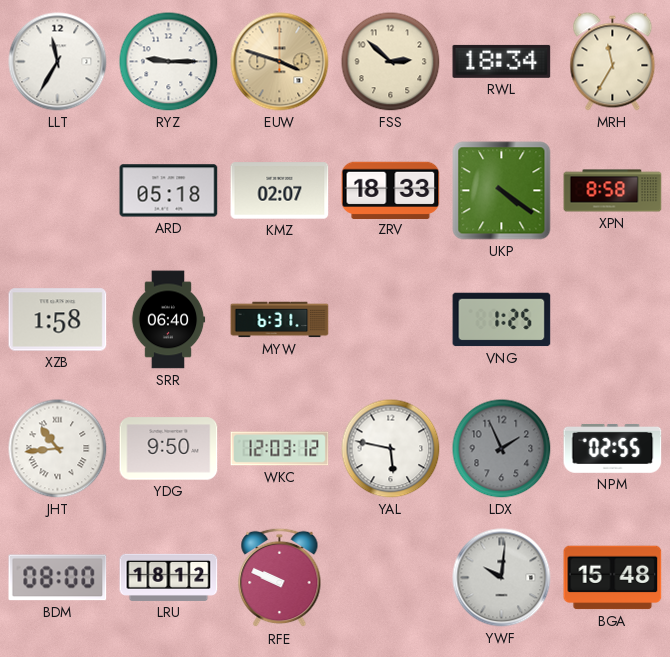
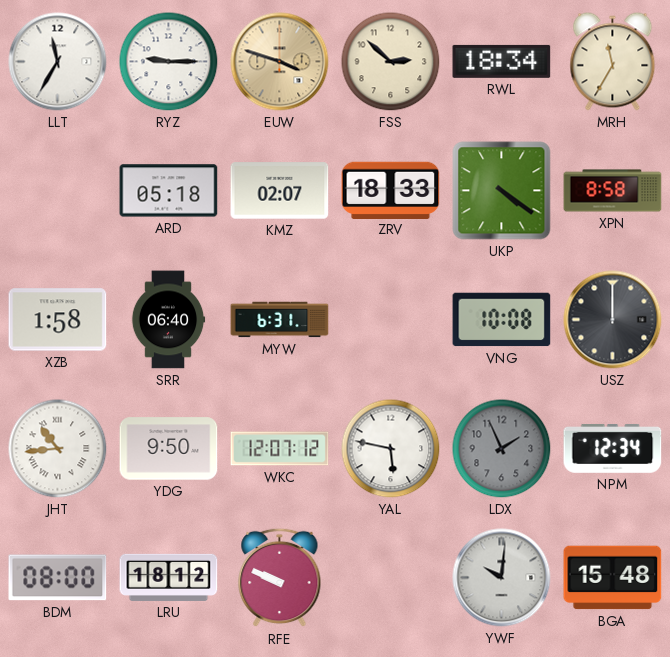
VNG: 1:25 -> 10:08
USZ: none -> 12:00
WKC: 12:03 -> 12:07
NPM: 02:55 -> 12:34
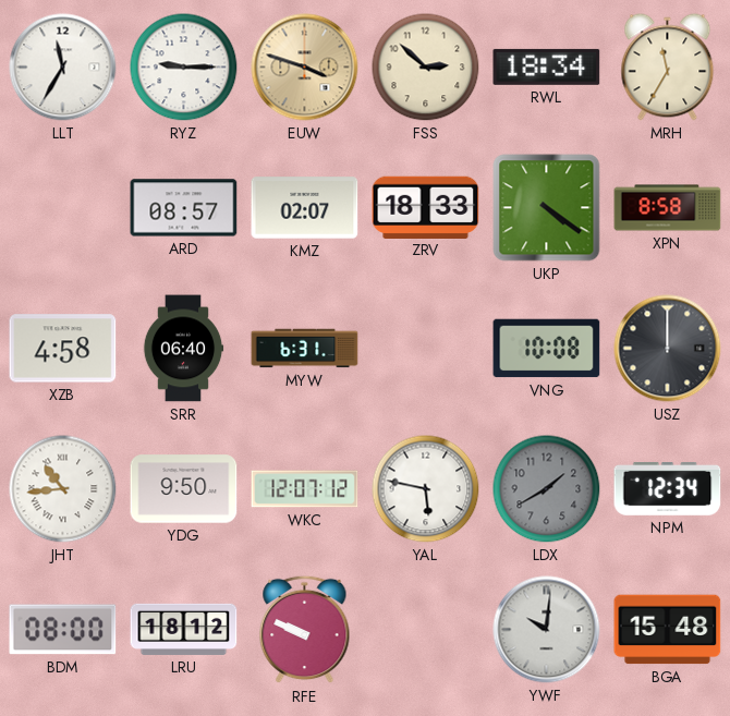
ARD: 05:18 -> 08:57
XZB: 1:58 -> 4:58
LDX: 1:56 -> 1:40
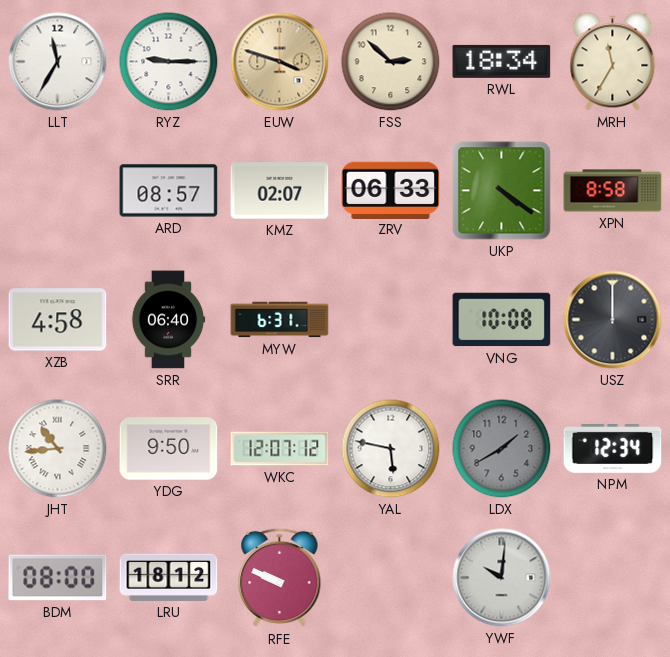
ZRV: 18:33 -> 06:33
BGA: 15:48 -> none
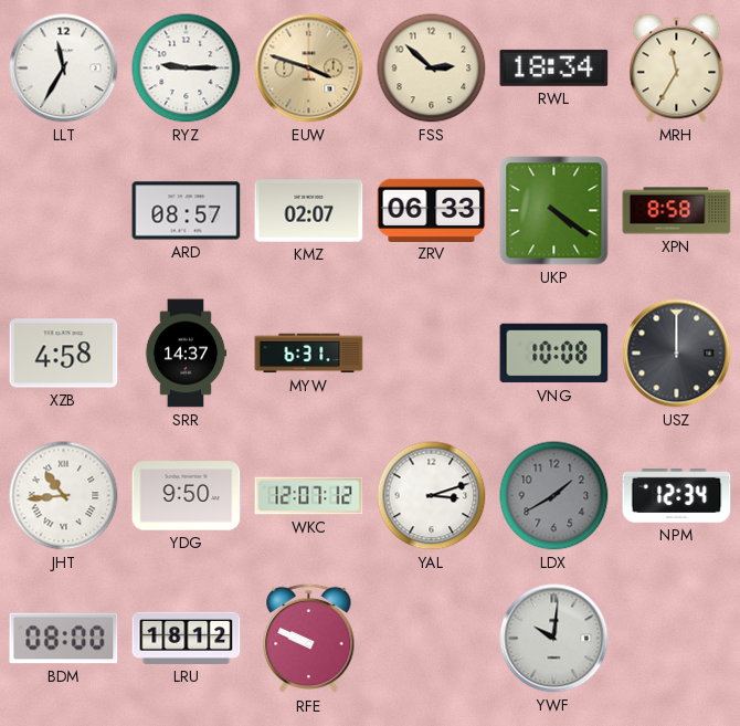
SRR: 06:40 -> 14:37
YAL: 5:47 -> 3:12
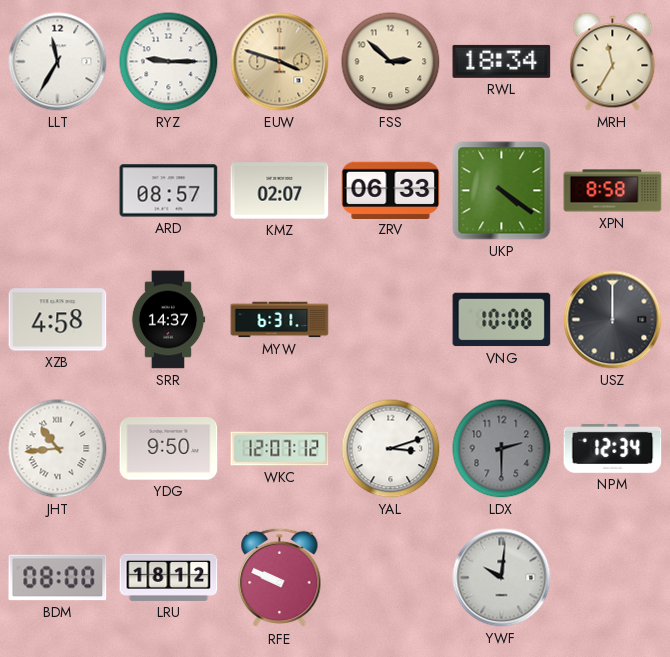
LDX: 1:40 -> 2:30
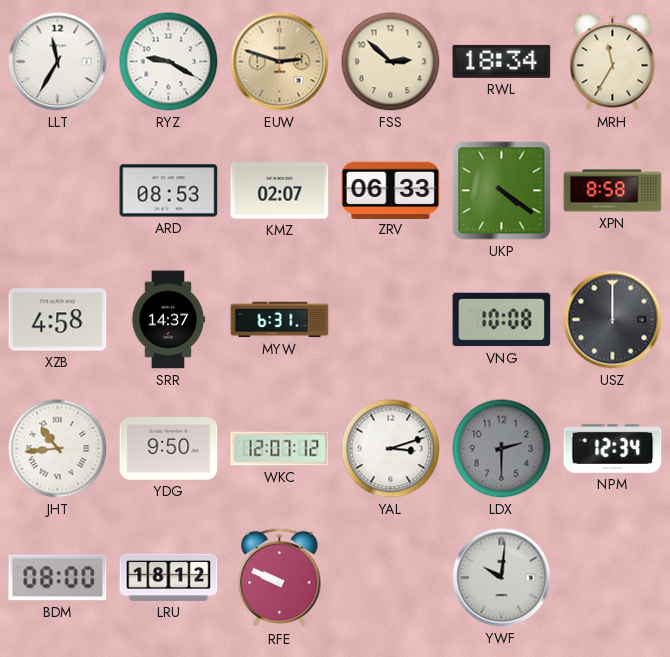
RYZ: 9:15 -> 9:20
EUW: 3:48 -> 2:48
ARD: 08:57 -> 08:53
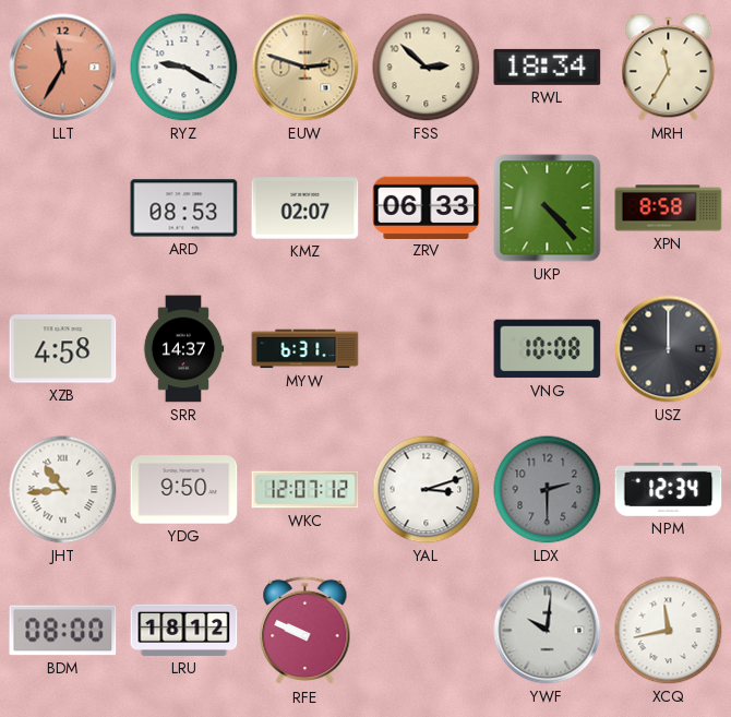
LLT dial: white -> salmon
UKP: 4:21 -> 4:23
XCQ: none -> 11:43
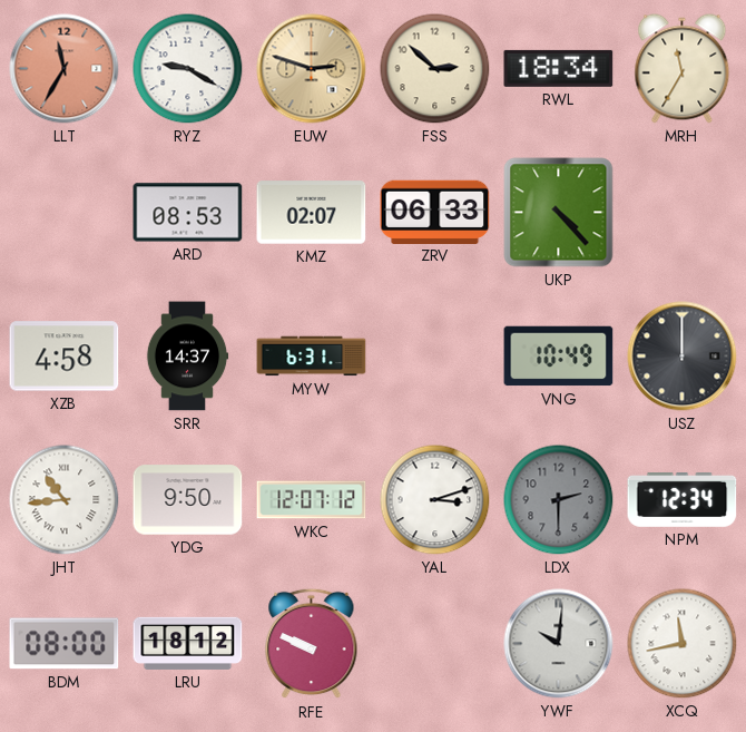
XPN: 8:58 -> none
VNG: 10:08 -> 10:49
